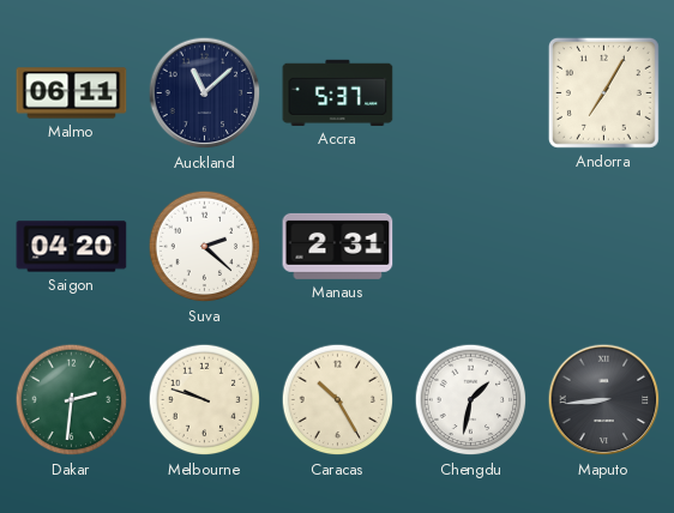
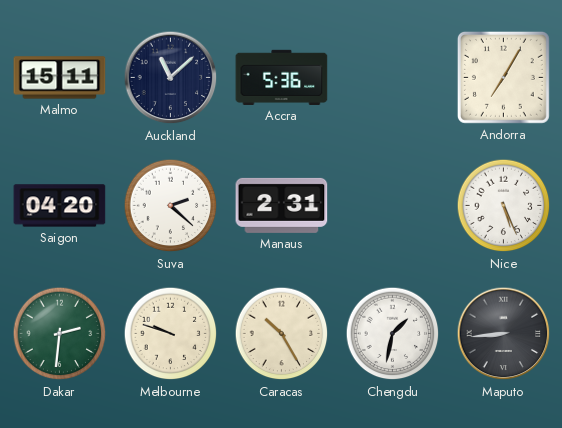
Malmo: 06:11 -> 15:11
Accra: 5:37 -> 5:36
Nice: none -> 5:26
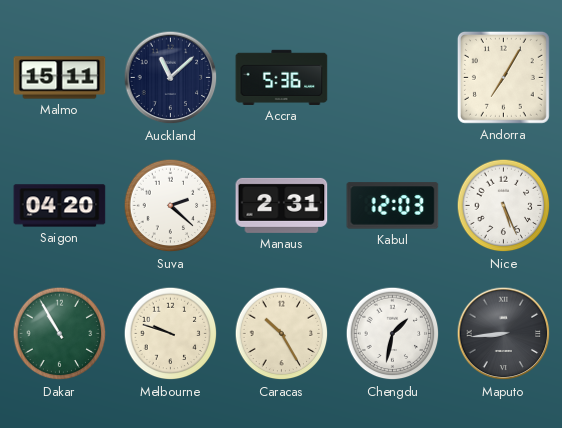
Kabul: none -> 12:03
Dakar: 2:31 -> 10:55
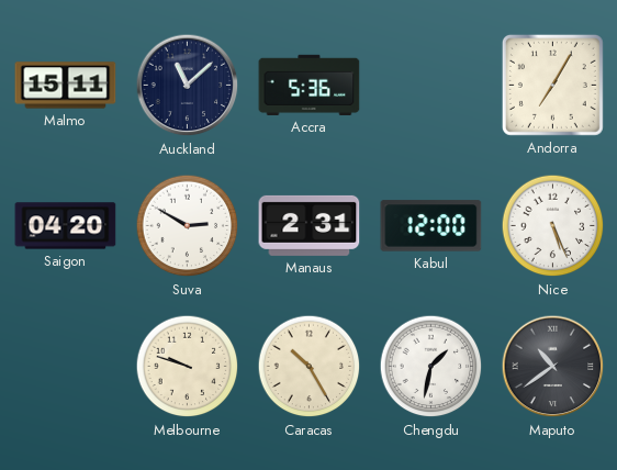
Suva: 2:22 -> 2:50
Kabul: 12:03 -> 12:00
Dakar: 10:55 -> none
Maputo: 8:44 -> 10:39
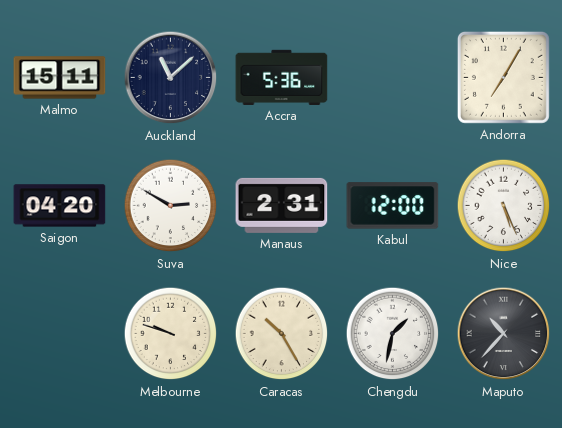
Maputo: 10:39 -> 10:37
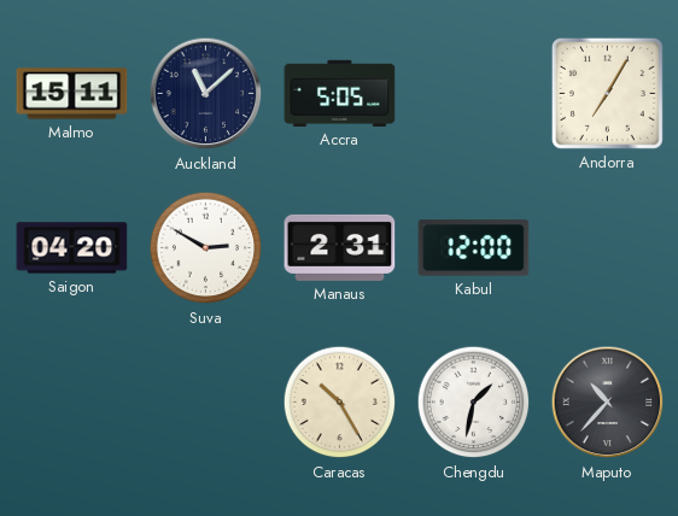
Accra: 5:36 -> 5:05
Nice: 5:26 -> none
Melbourne: 9:48 -> none
